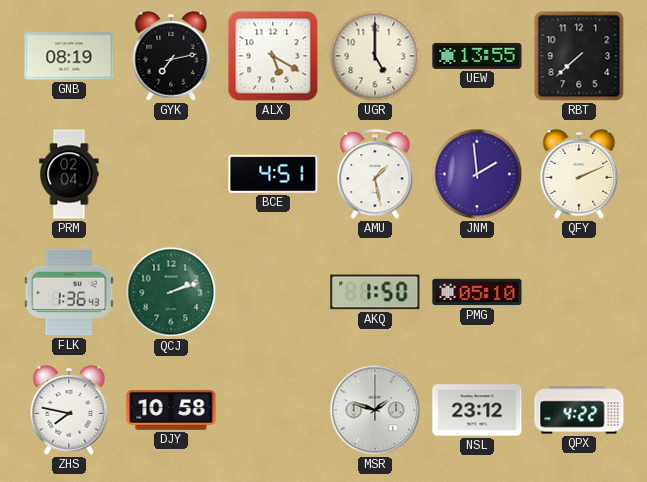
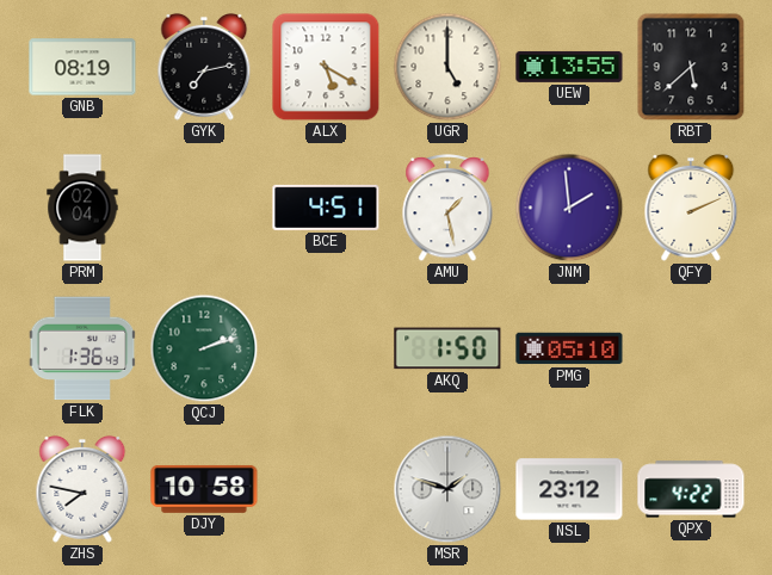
RBT: 7:38 -> 5:38
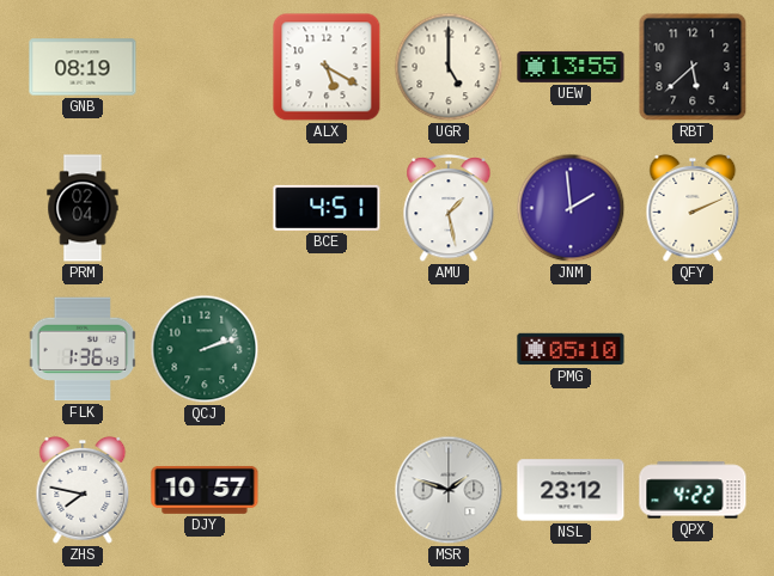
GYK: 7:13 -> none
AKQ: 1:50 -> none
DJY: 10:58 -> 10:57
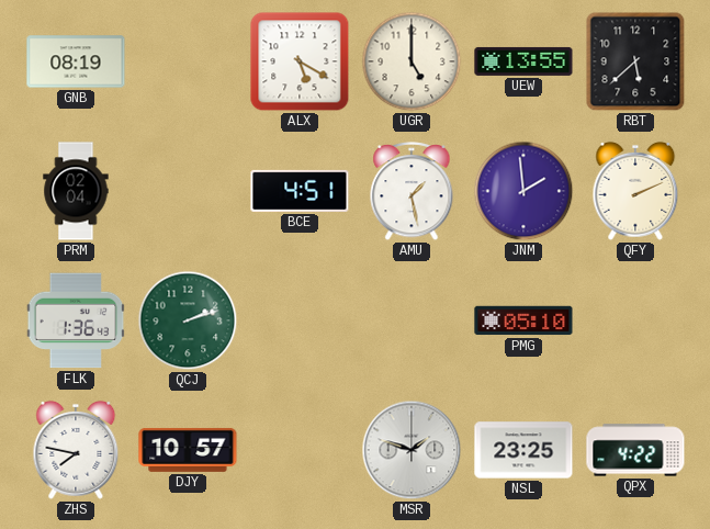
NSL: 23:12 -> 23:25
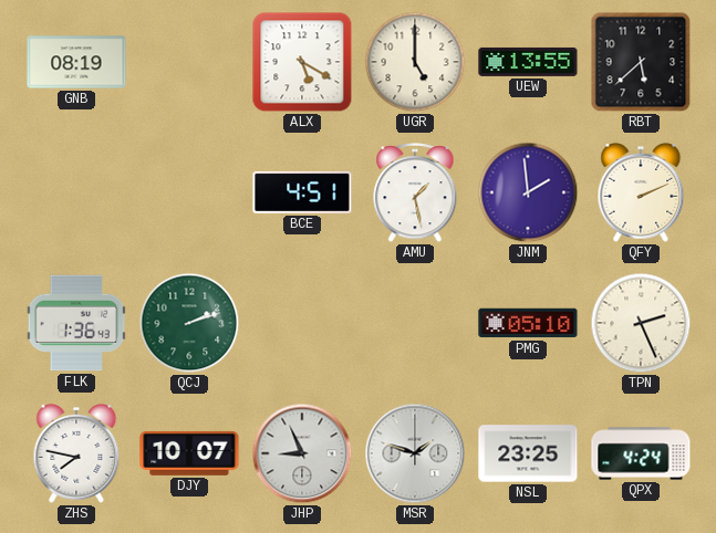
PRM: 02:04 -> none
TPN: none -> 2:26
DJY: 10:57 -> 10:07
JHP: none -> 8:56
QPX: 4:22 -> 4:24
